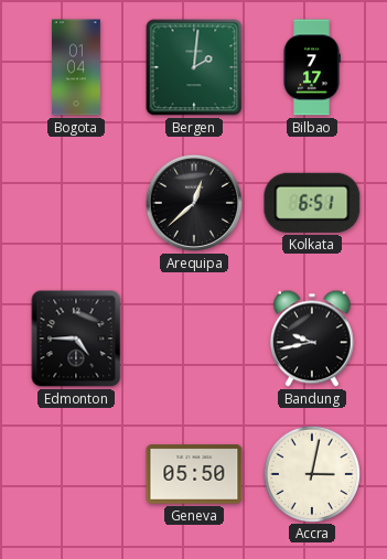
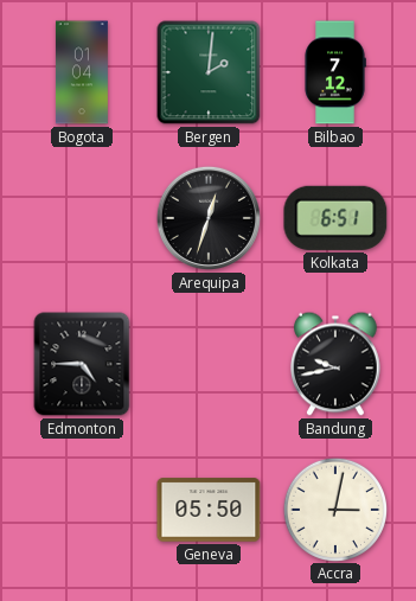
Bilbao: 7:17 -> 7:12
Arequipa: 12:38 -> 12:33
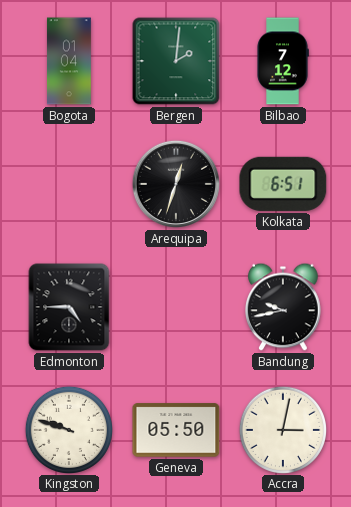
Kingston: none -> 9:48
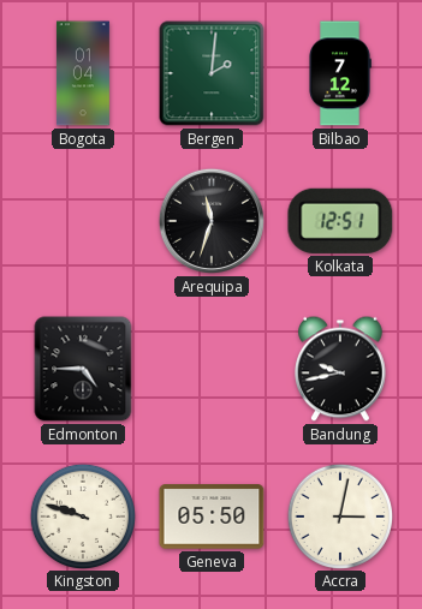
Arequipa: 12:33 -> 11:33
Kolkata: 6:51 -> 12:51
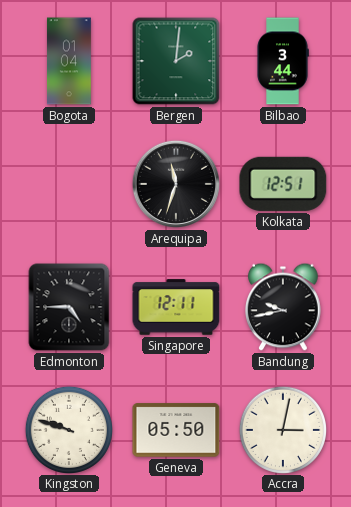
Bilbao: 7:12 -> 3:44
Singapore: none -> 12:11
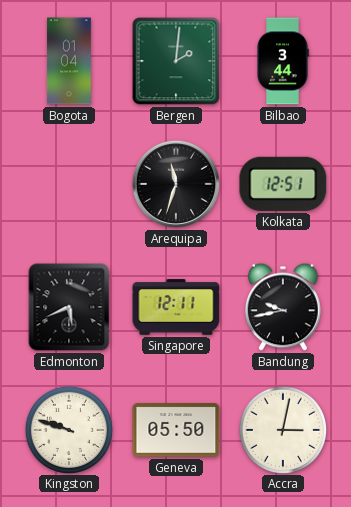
Edmonton: 4:45 -> 5:41
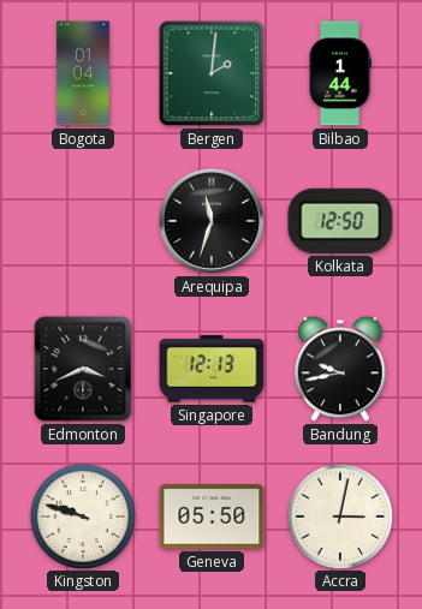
Bilbao: 3:44 -> 1:44
Kolkata: 12:51 -> 12:50
Edmonton: 5:41 -> 3:41
Singapore: 12:11 -> 12:13
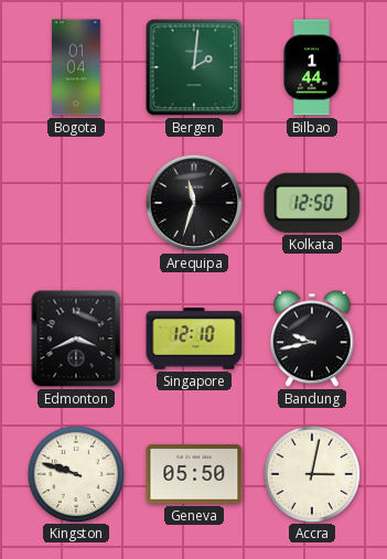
Singapore: 12:13 -> 12:10
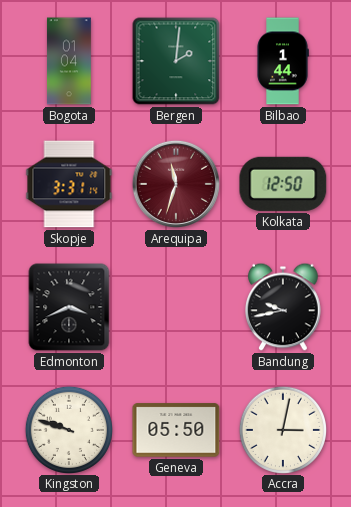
Skopje: none -> 3:31
Arequipa dial: black -> burgundy
Singapore: 12:10 -> none
